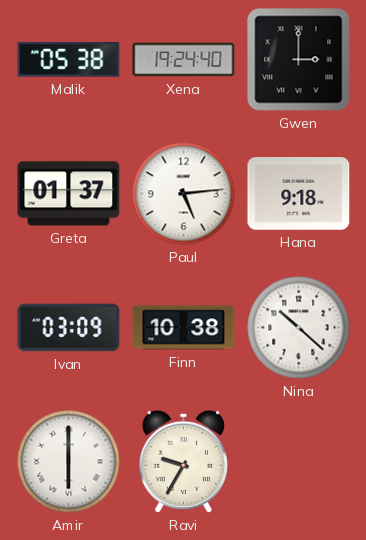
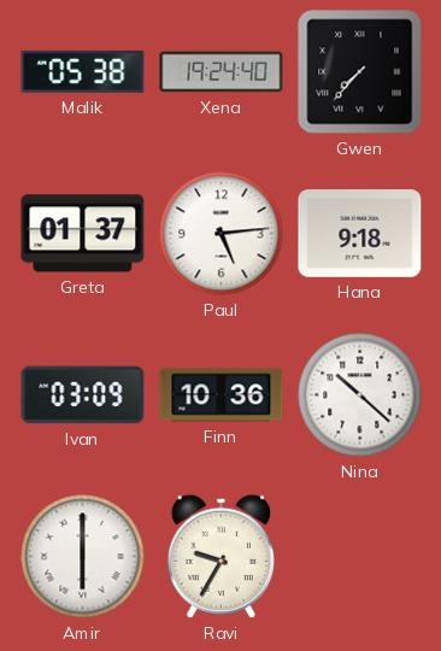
Gwen: 3:00 -> 7:37
Finn: 10:38 -> 10:36
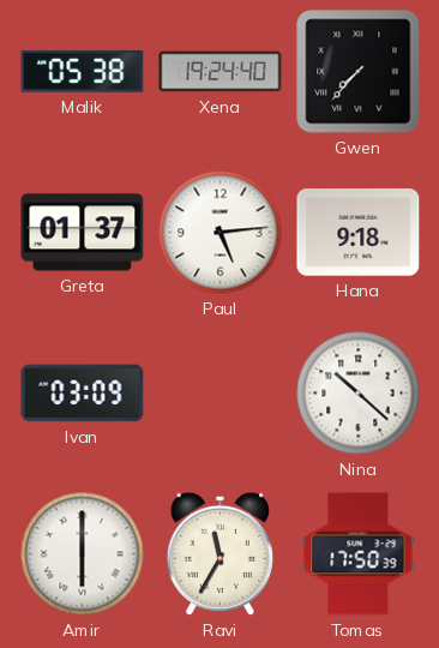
Finn: 10:36 -> none
Ravi: 9:35 -> 11:35
Tomas: none -> 17:50
